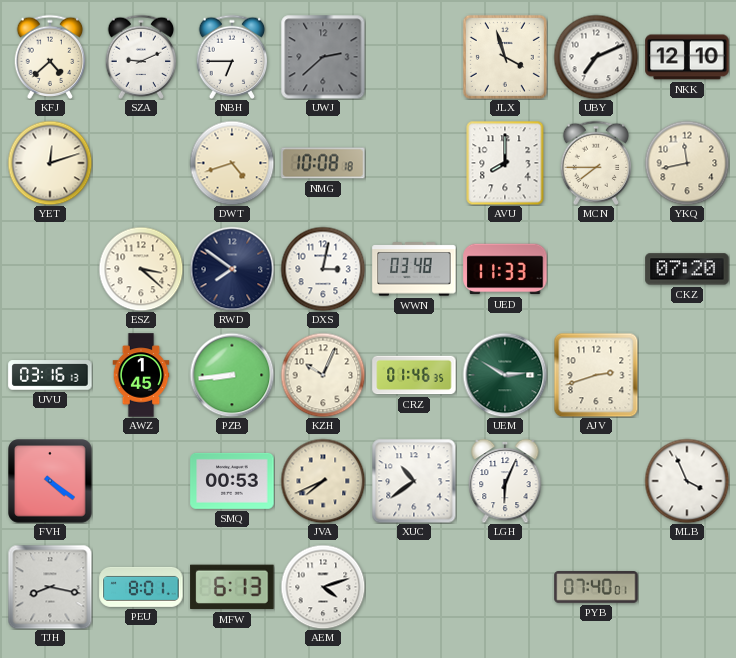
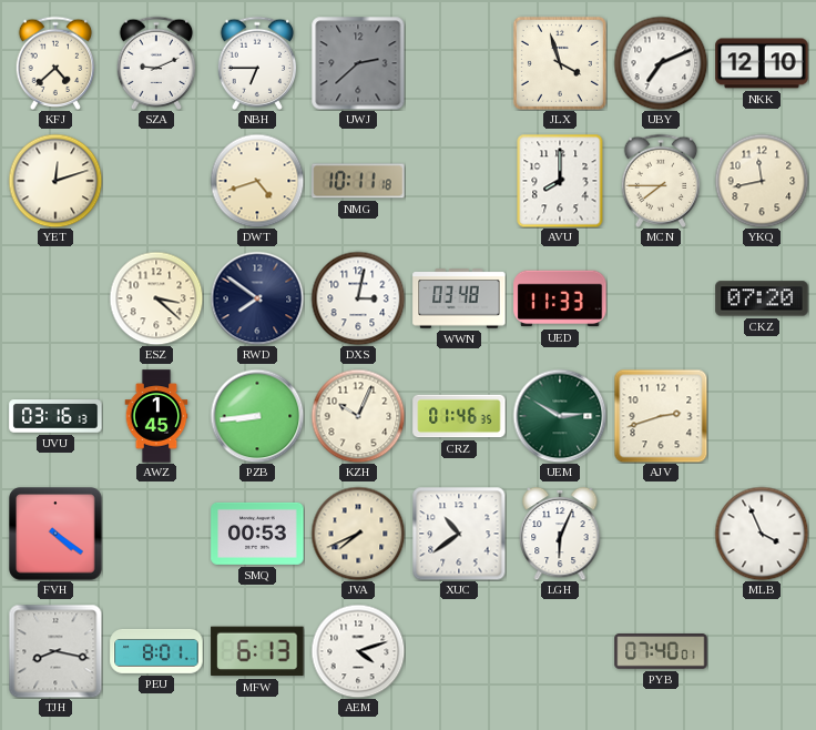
NMG: 10:08 -> 10:11
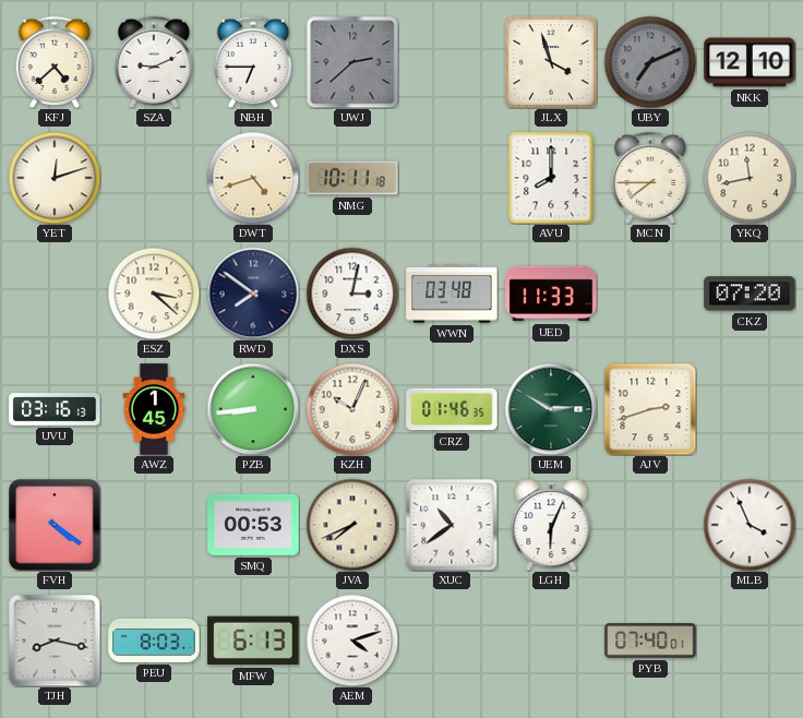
UBY dial: white -> grey
PEU: 8:01 -> 8:03
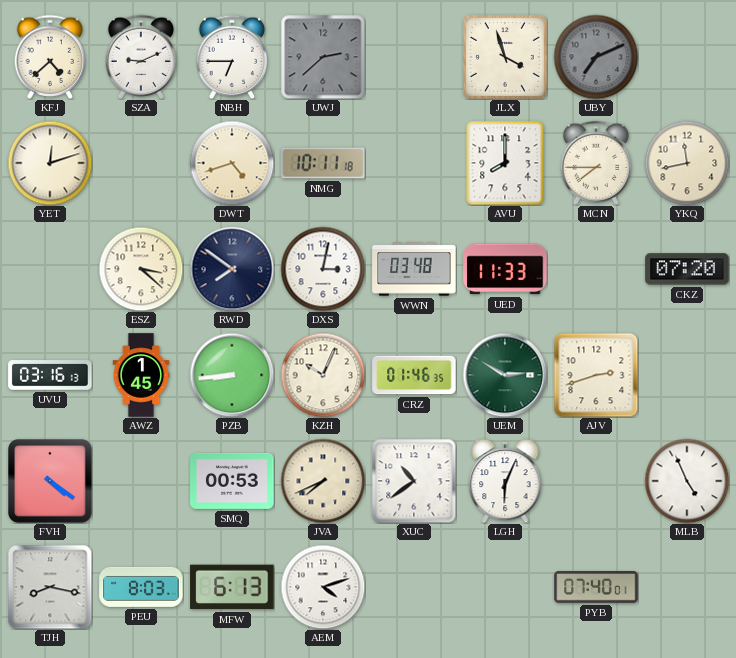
NKK: 12:10 -> none
MLB: 3:56 -> 4:56
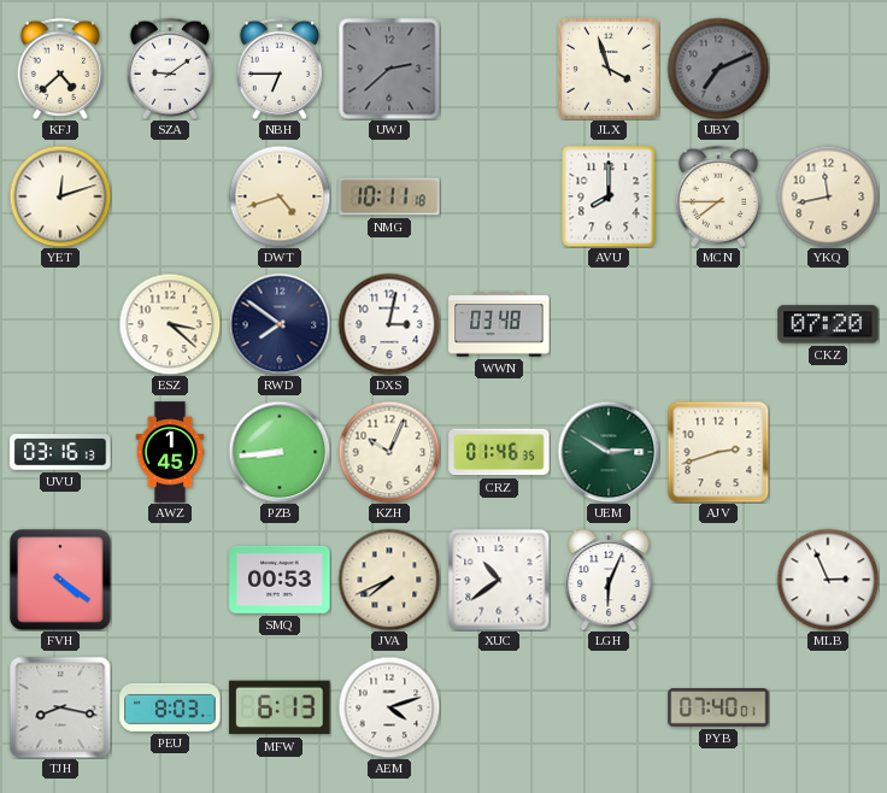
SZA: 9:11 -> 9:09
UED: 11:33 -> none
MLB: 4:56 -> 2:56
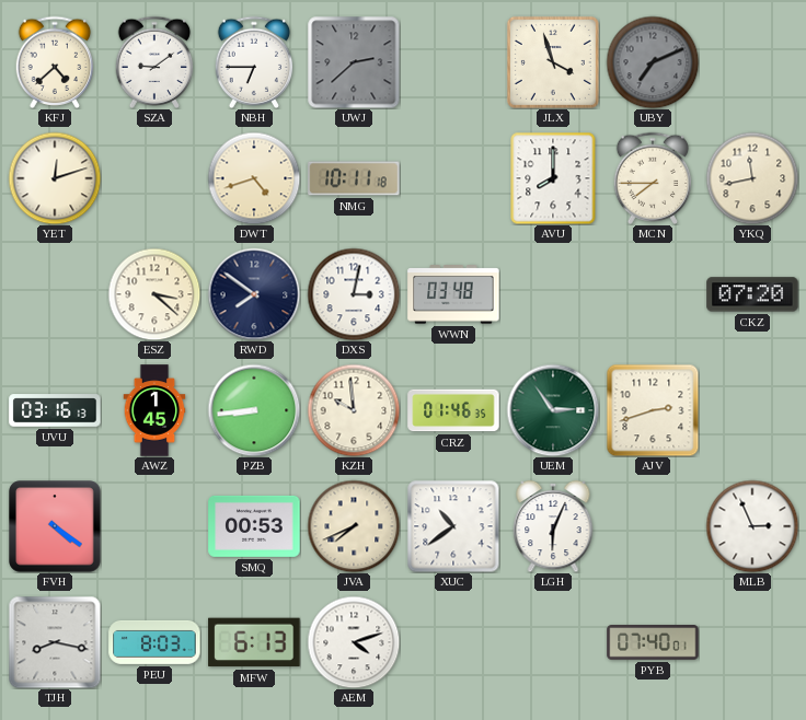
KZH: 10:04 -> 9:59
UEM: 2:50 -> 2:54
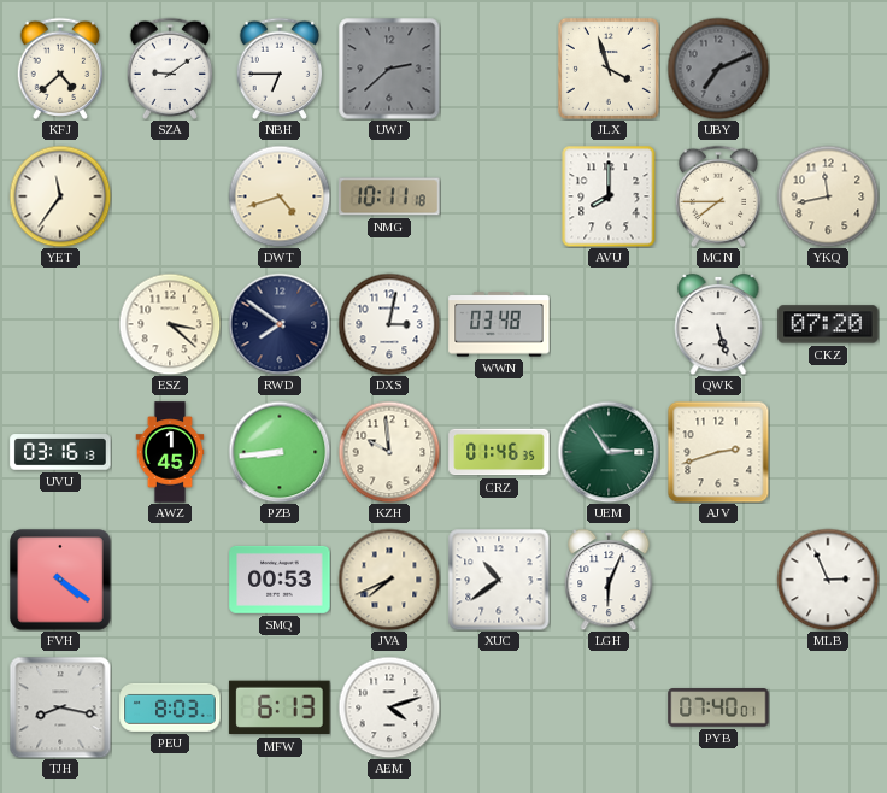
YET: 12:12 -> 11:36
QWK: none -> 5:27
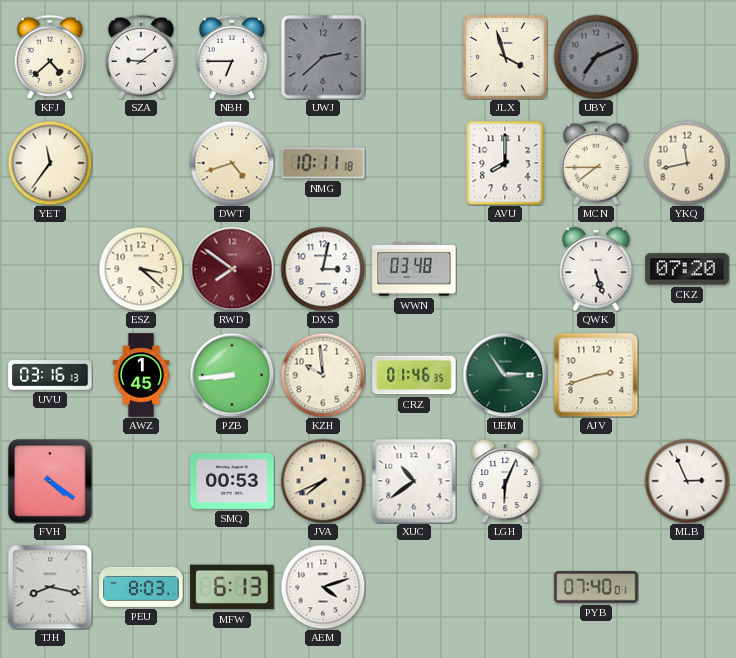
RWD dial: navy -> burgundy
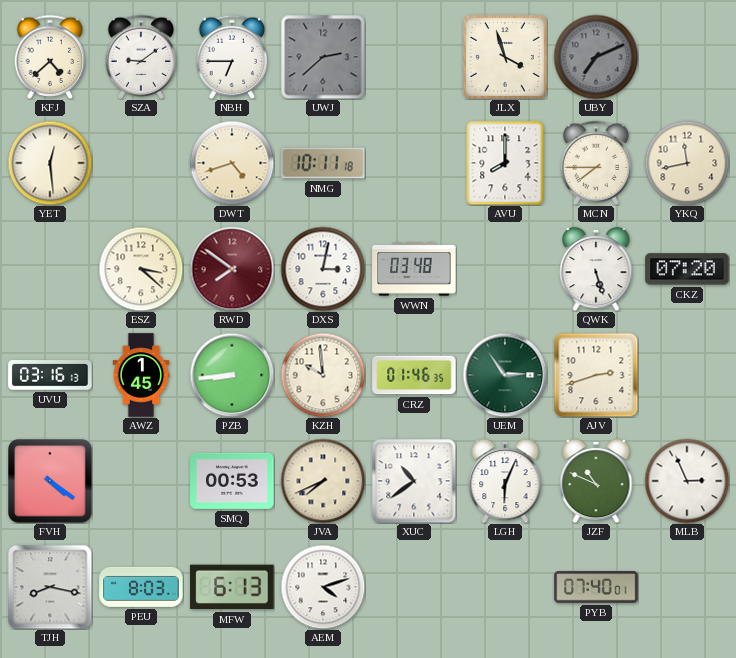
YET: 11:36 -> 12:29
JZF: none -> 10:49
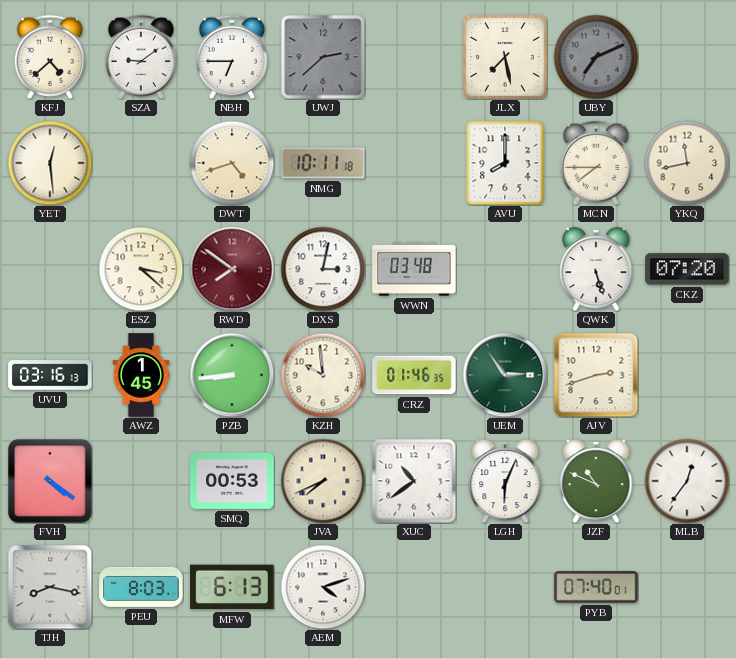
JLX: 3:57 -> 7:28
MLB: 2:56 -> 12:36
